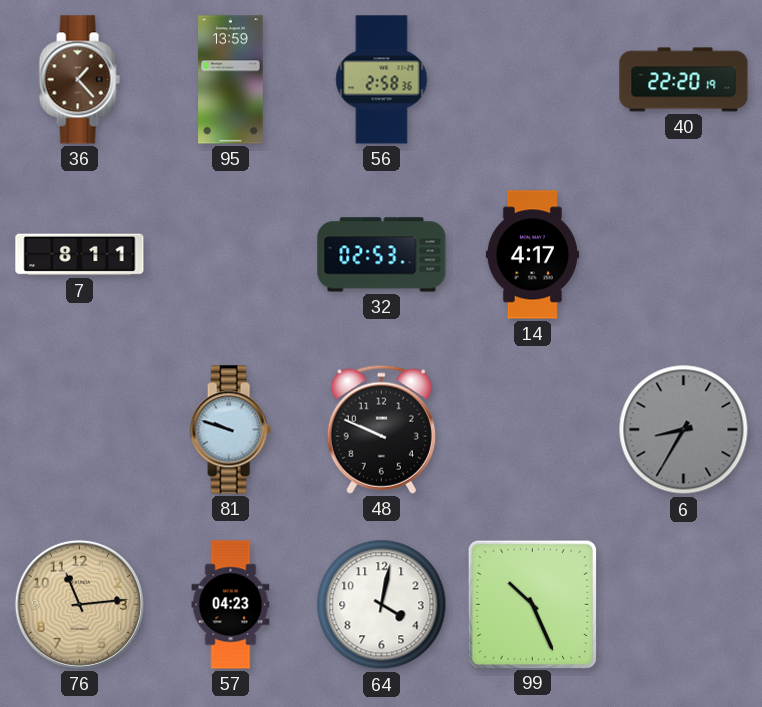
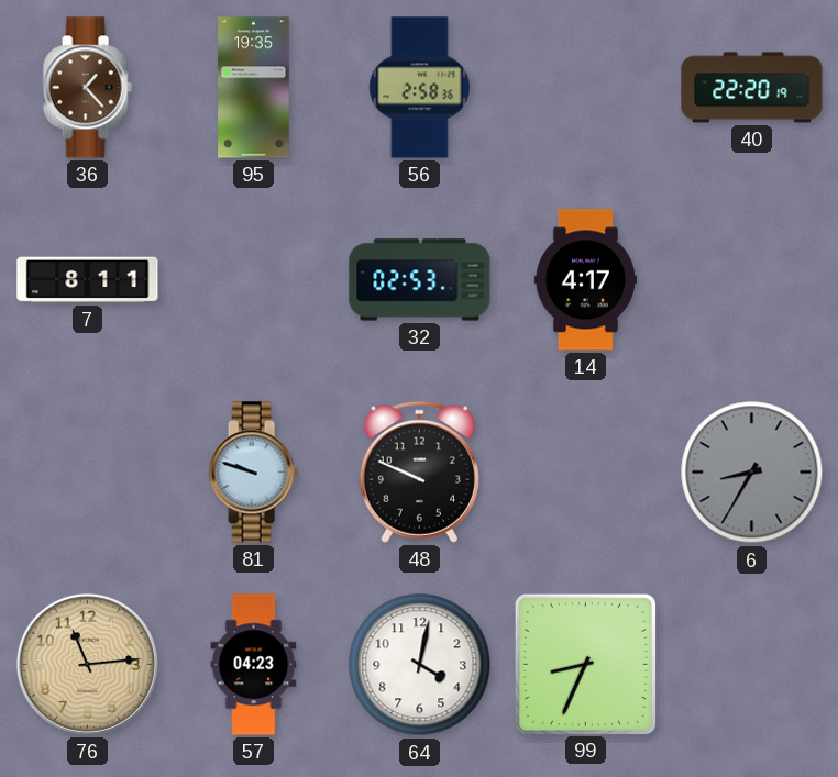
95: 13:59 -> 19:35
99: 10:26 -> 8:34
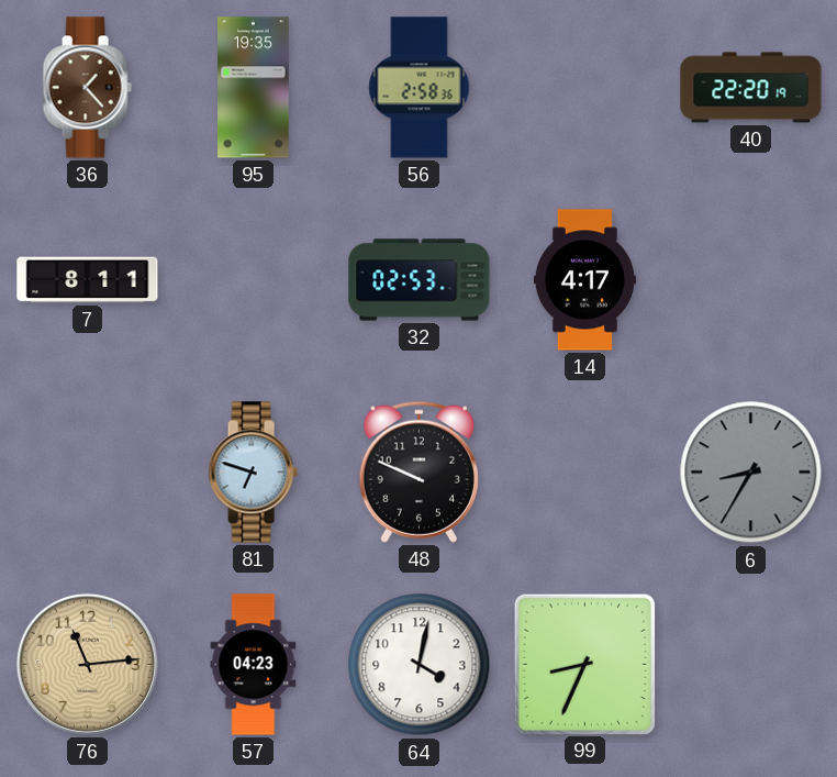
81: 9:48 -> 6:48
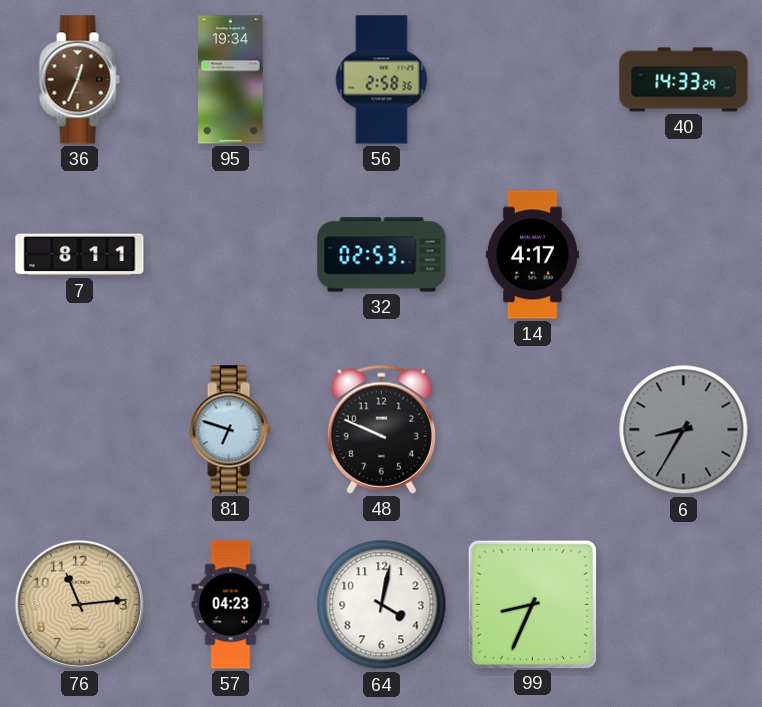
36: 1:23 -> 12:34
95: 19:35 -> 19:34
40: 22:20 -> 14:33
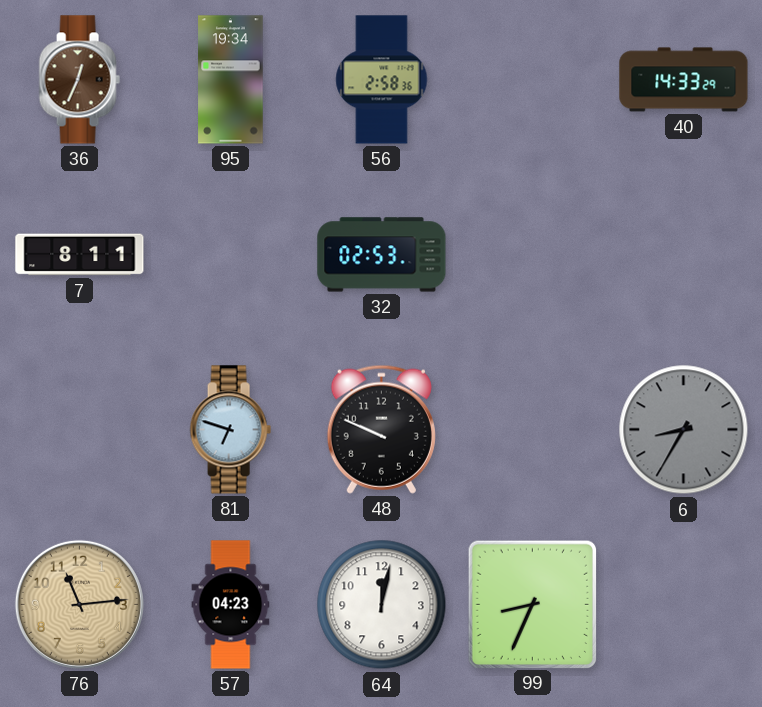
14: 4:17 -> none
64: 4:02 -> 12:02
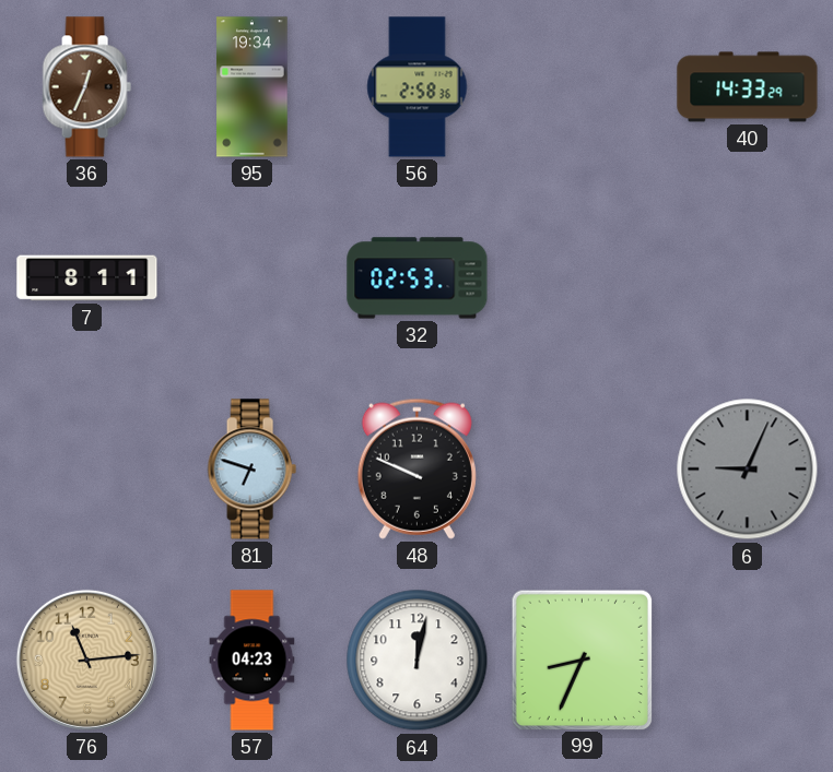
6: 8:35 -> 9:04
